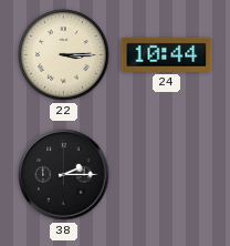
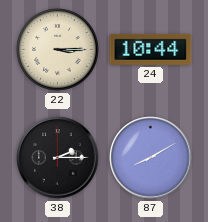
87: none -> 8:10
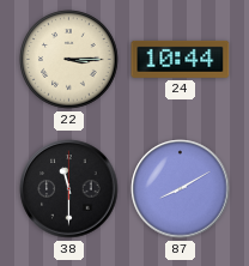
38: 2:15 -> 11:30
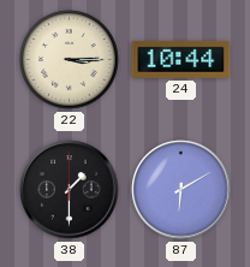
38: 11:30 -> 1:30
87: 8:10 -> 6:10
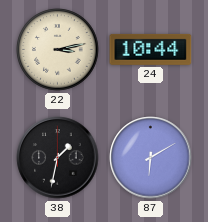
22: 3:15 -> 3:13
38: 1:30 -> 1:32
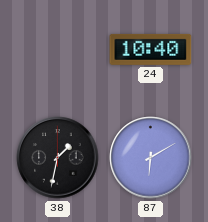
22: 3:13 -> none
24: 10:44 -> 10:40
